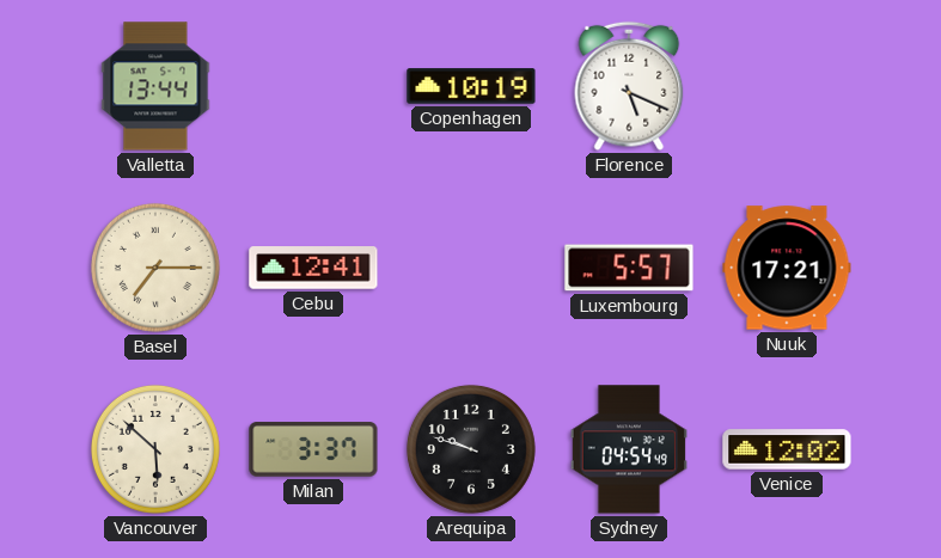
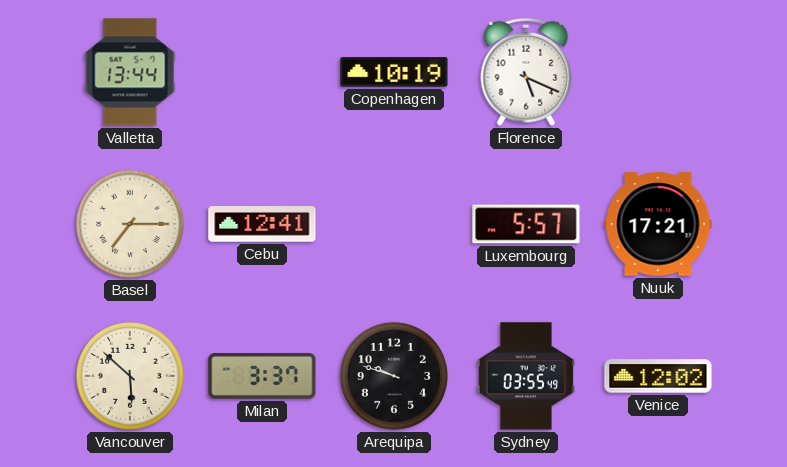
Sydney: 04:54 -> 03:55
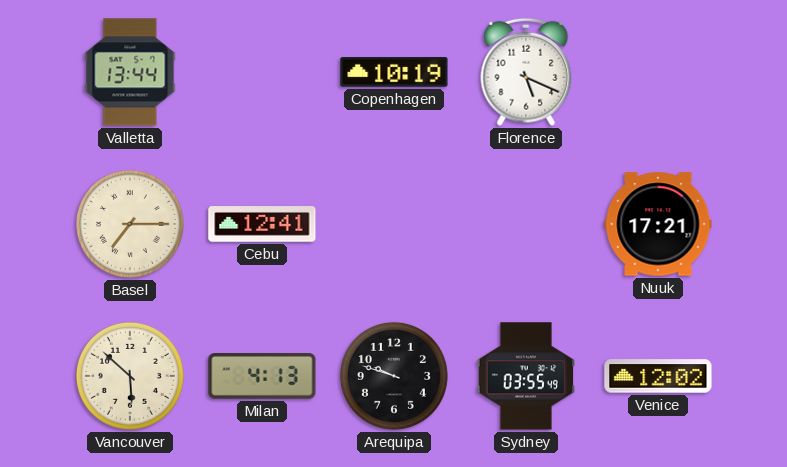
Luxembourg: 5:57 -> none
Milan: 3:37 -> 4:13
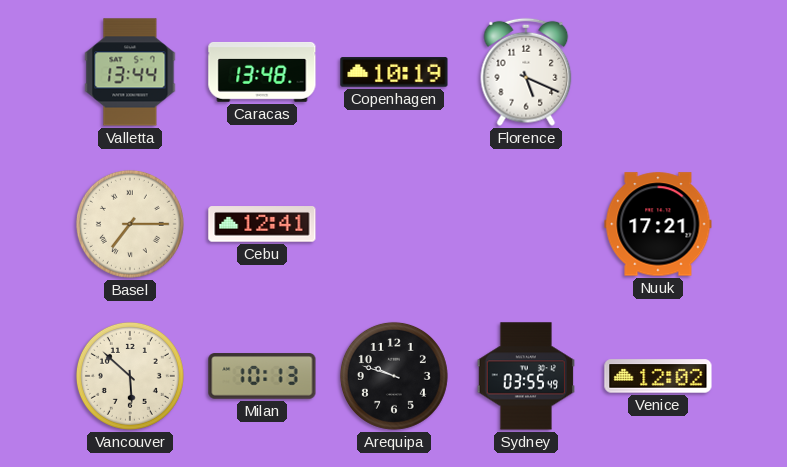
Caracas: none -> 13:48
Milan: 4:13 -> 10:13
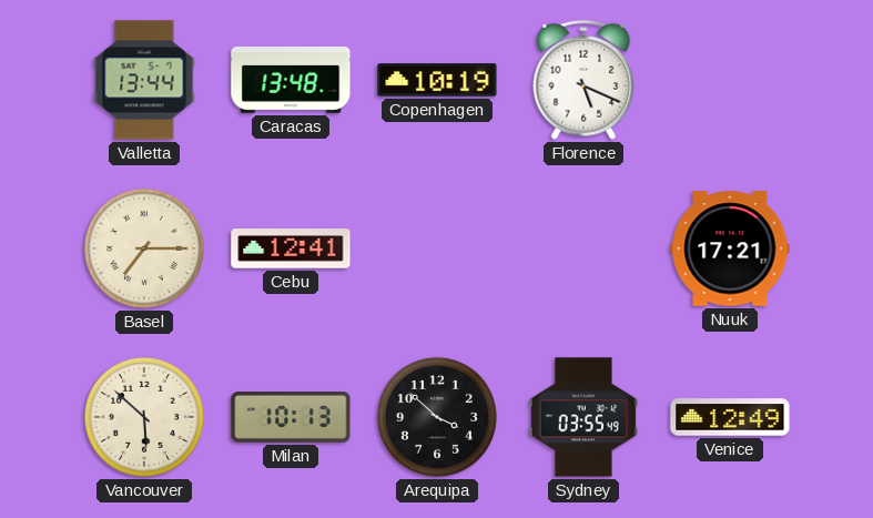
Arequipa: 9:48 -> 3:52
Venice: 12:02 -> 12:49
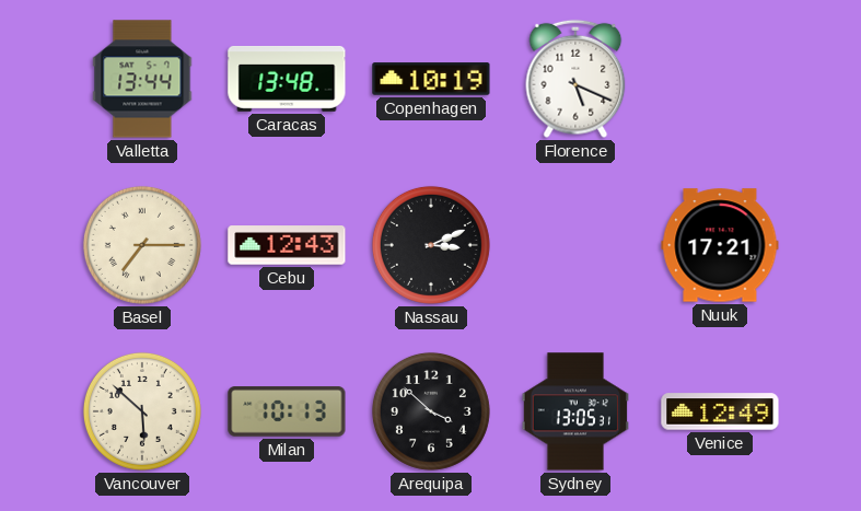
Cebu: 12:41 -> 12:43
Nassau: none -> 3:11
Sydney: 03:55 -> 13:05
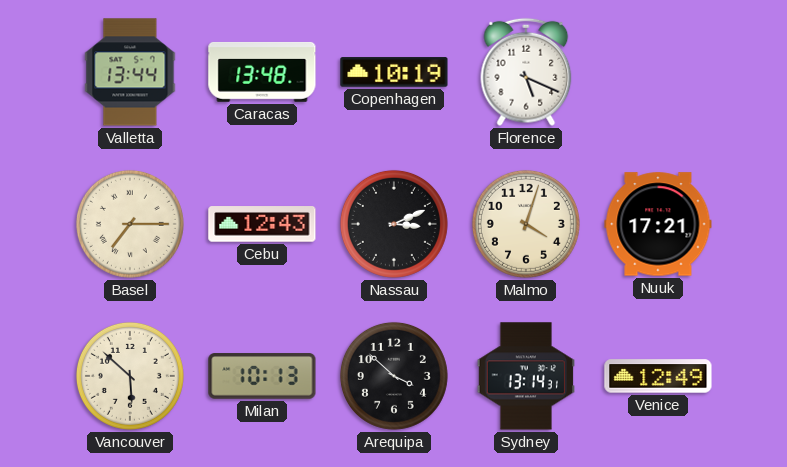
Malmo: none -> 4:03
Sydney: 13:05 -> 13:14
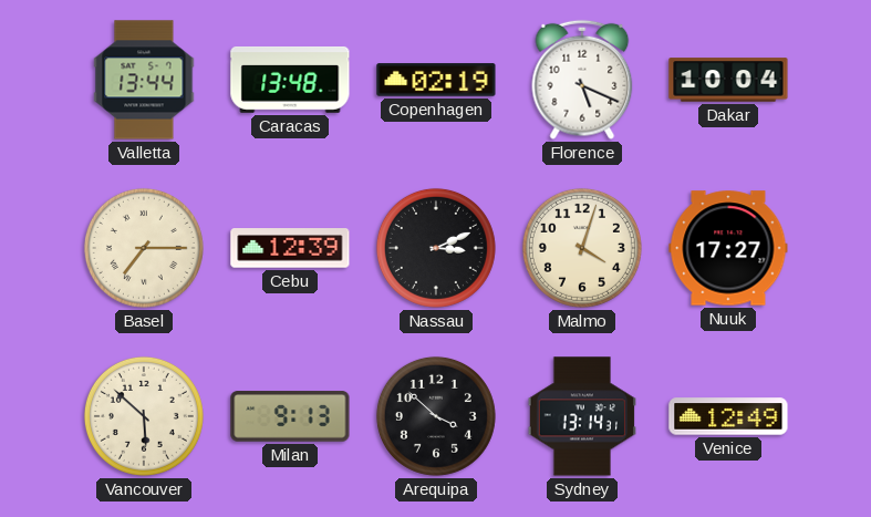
Copenhagen: 10:19 -> 02:19
Dakar: none -> 10:04
Cebu: 12:43 -> 12:39
Nuuk: 17:21 -> 17:27
Milan: 10:13 -> 9:13
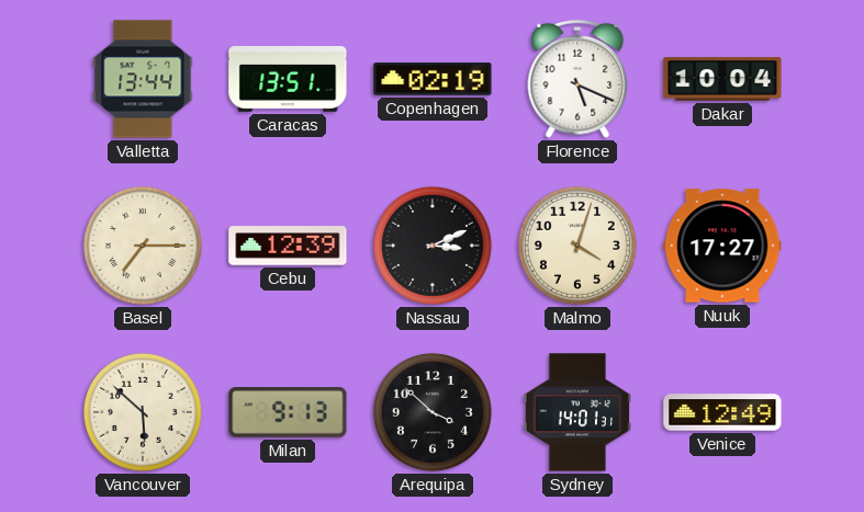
Caracas: 13:48 -> 13:51
Sydney: 13:14 -> 14:01
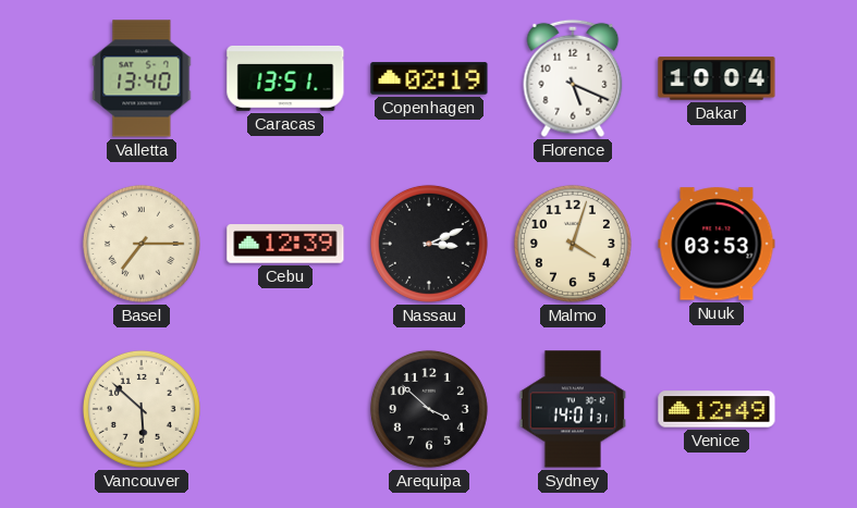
Valletta: 13:44 -> 13:40
Nuuk: 17:27 -> 03:53
Milan: 9:13 -> none
